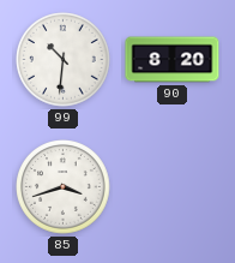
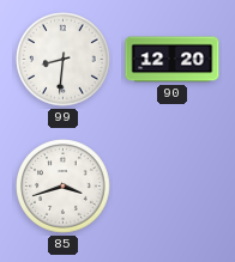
99: 10:31 -> 8:31
90: 8:20 -> 12:20
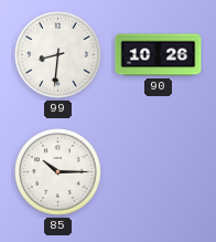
90: 12:20 -> 10:26
85: 3:42 -> 10:15
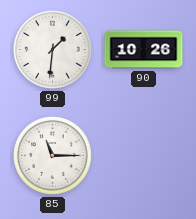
99: 8:31 -> 1:31
85: 10:15 -> 11:15
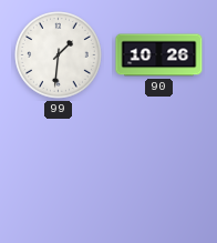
85: 11:15 -> none
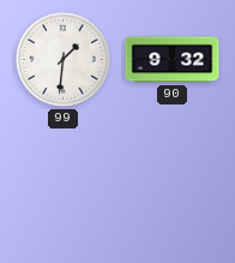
90: 10:26 -> 9:32
